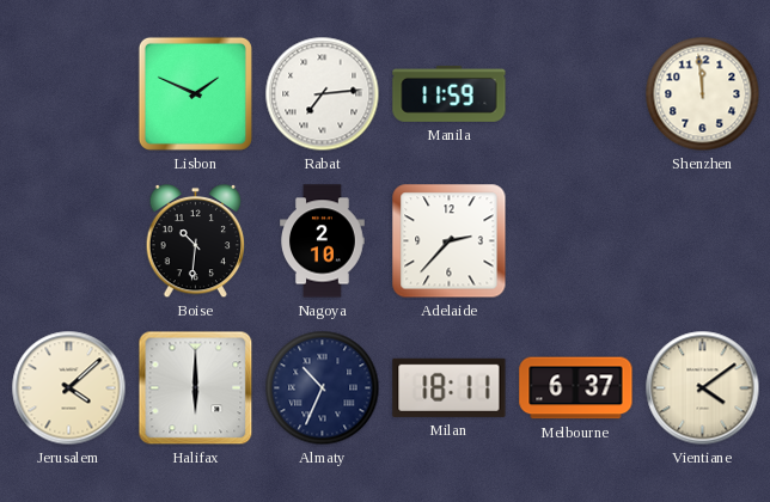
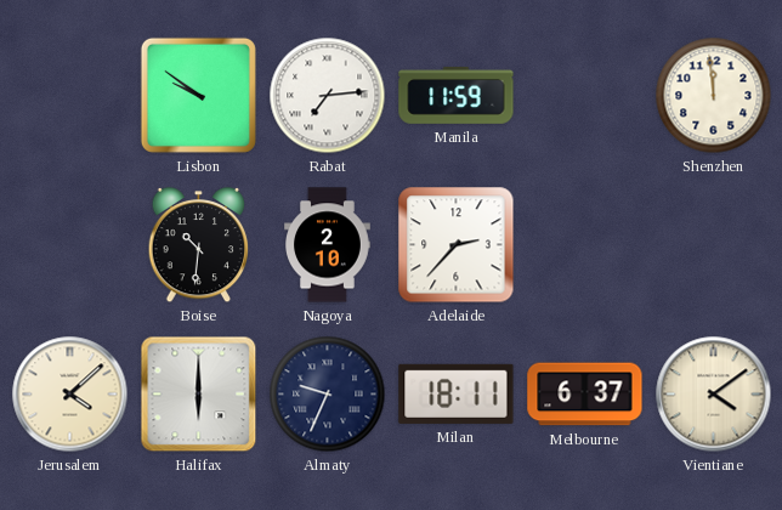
Lisbon: 1:49 -> 9:51
Almaty: 10:34 -> 9:34
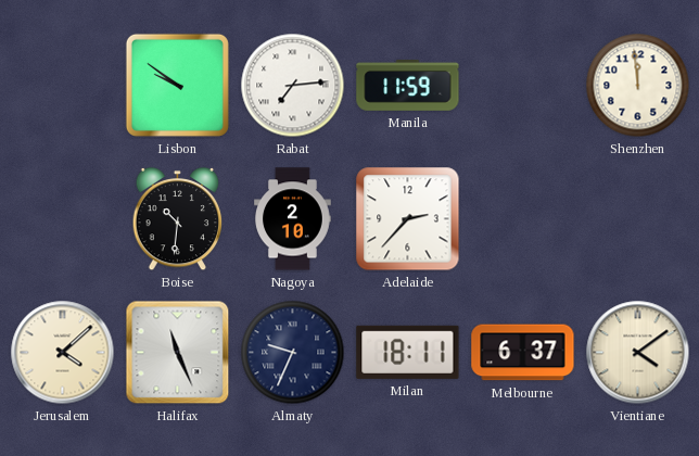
Halifax: 6:00 -> 11:26
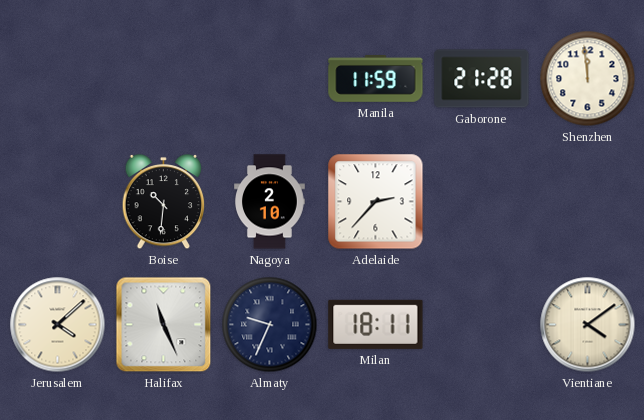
Lisbon: 9:51 -> none
Rabat: 7:14 -> none
Gaborone: none -> 21:28
Melbourne: 6:37 -> none
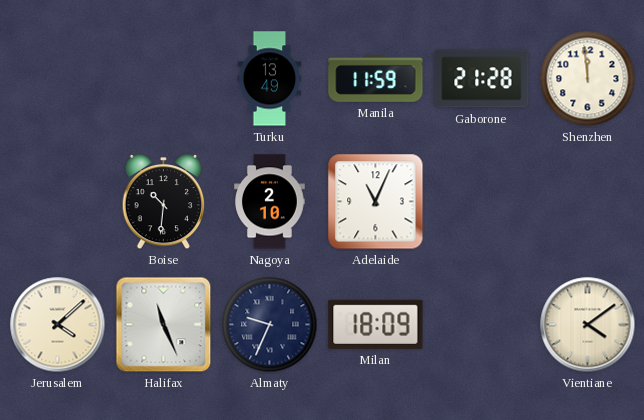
Turku: none -> 13:49
Adelaide: 2:37 -> 11:04
Milan: 18:11 -> 18:09
